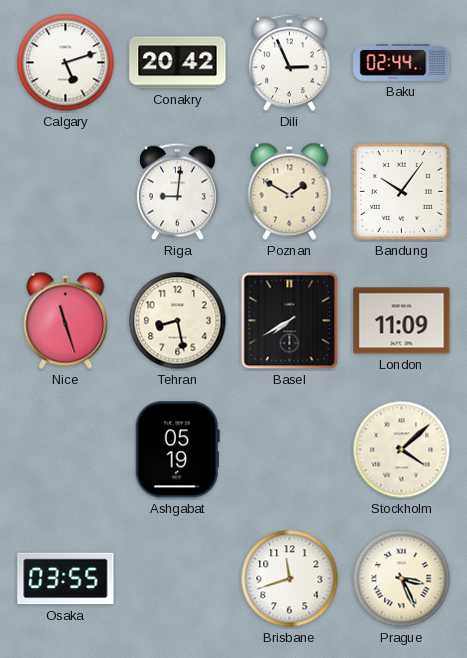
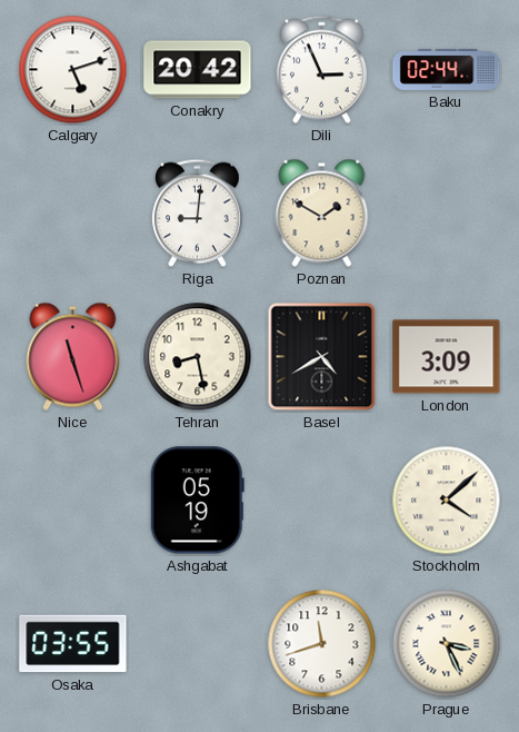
Bandung: 10:06 -> none
Basel: 7:40 -> 4:40
London: 11:09 -> 3:09
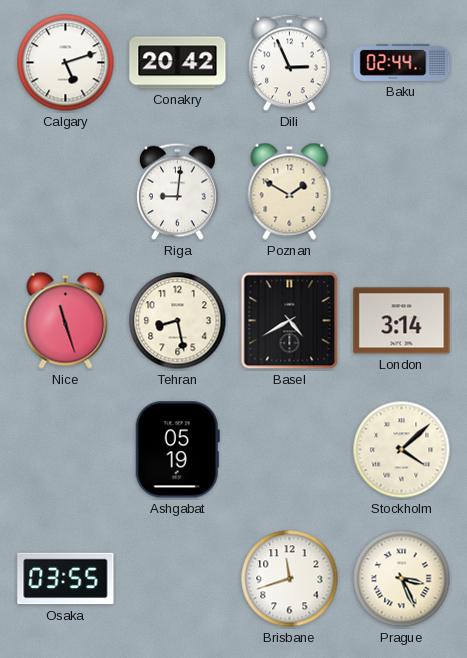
London: 3:09 -> 3:14
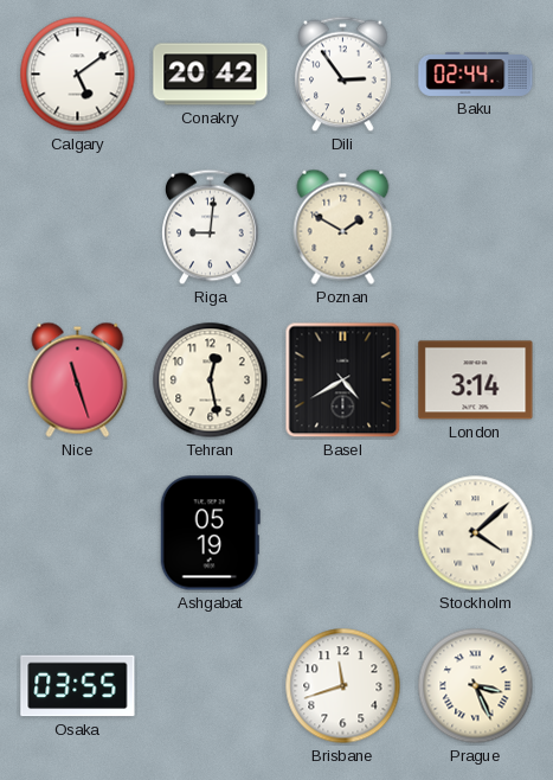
Calgary: 5:12 -> 5:09
Dili: 2:56 -> 2:54
Tehran: 8:28 -> 12:28
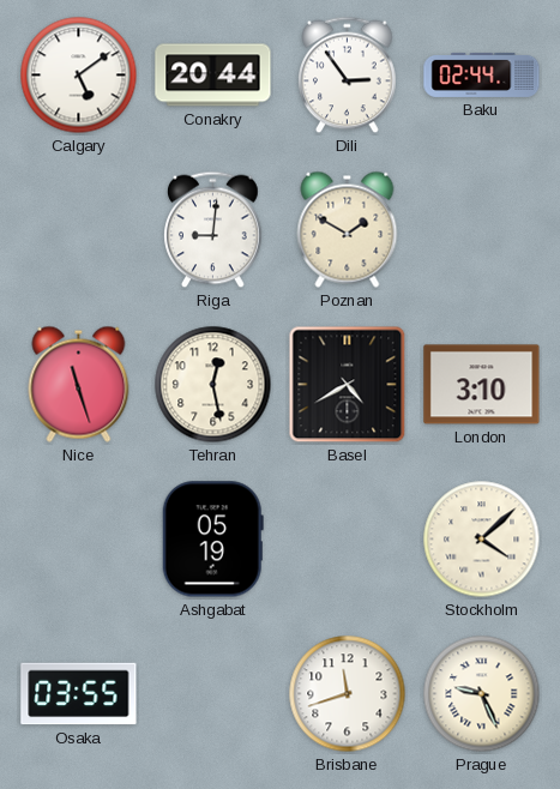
Conakry: 20:42 -> 20:44
London: 3:14 -> 3:10
Prague: 3:26 -> 9:26
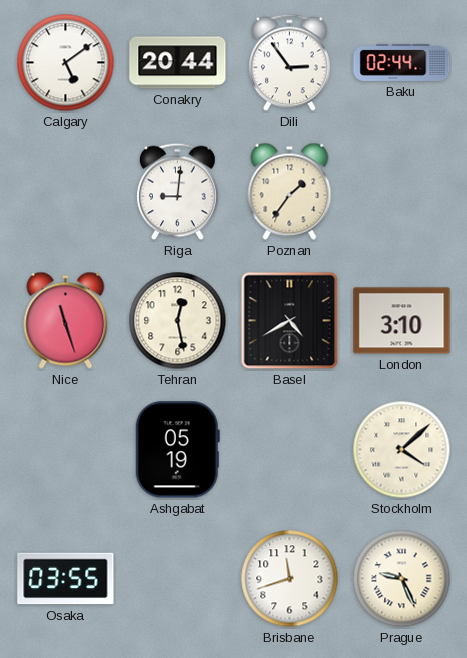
Poznan: 1:50 -> 1:36
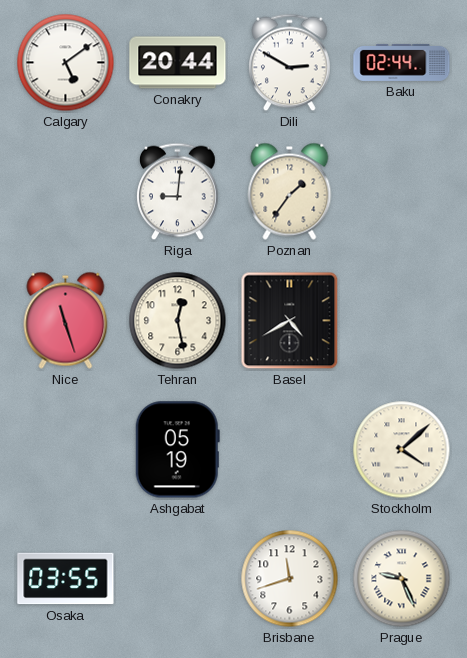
Dili: 2:54 -> 2:50
London: 3:10 -> none
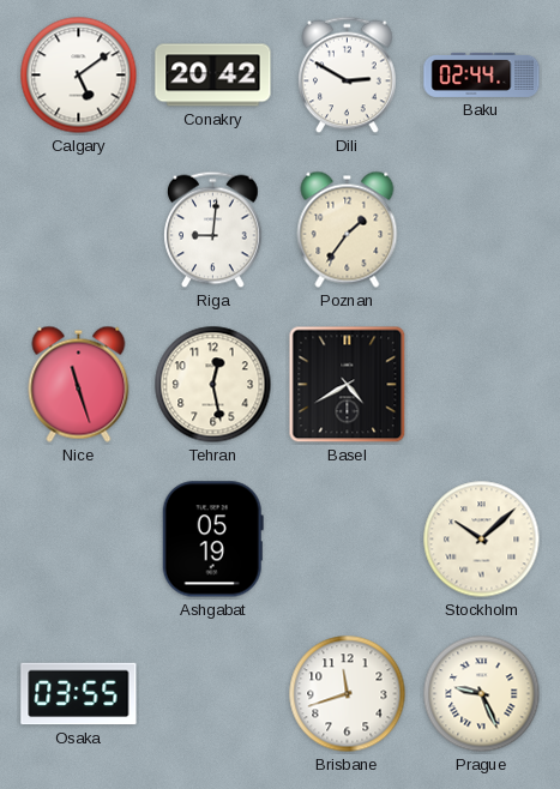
Conakry: 20:44 -> 20:42
Stockholm: 4:08 -> 10:08
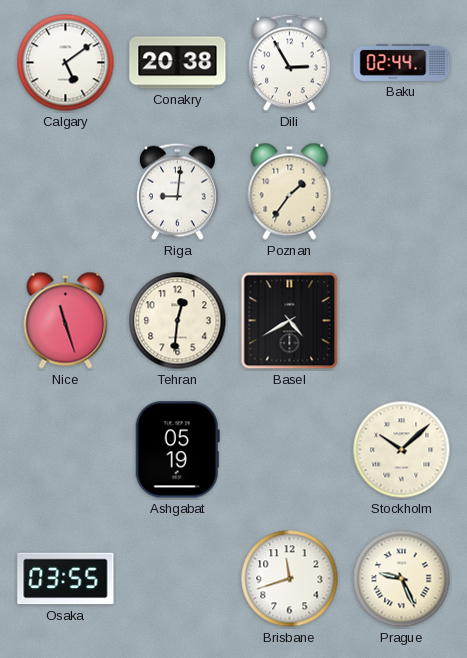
Conakry: 20:42 -> 20:38
Dili: 2:50 -> 2:55
Tehran: 12:28 -> 12:31
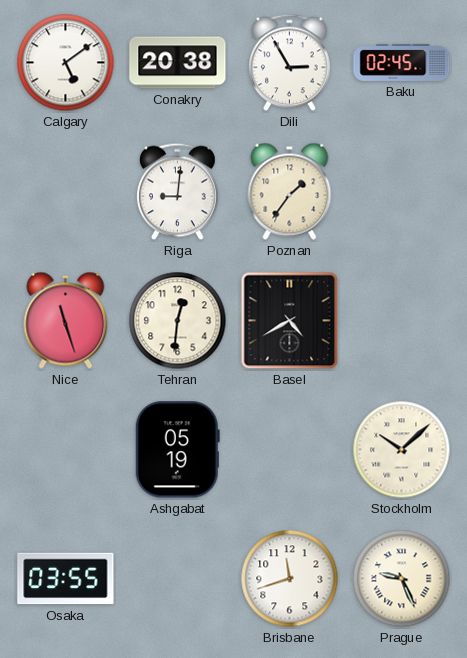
Baku: 02:44 -> 02:45
